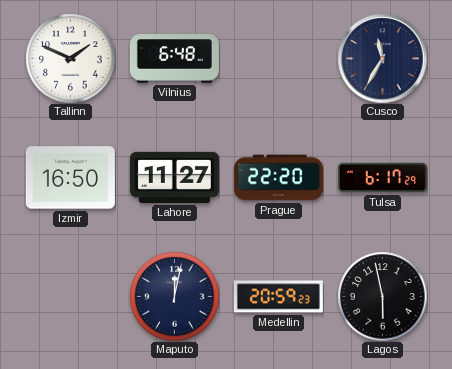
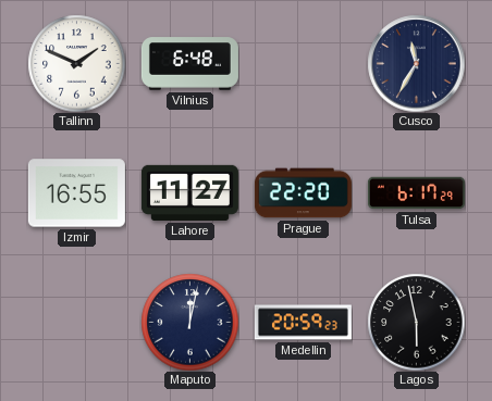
Izmir: 16:50 -> 16:55
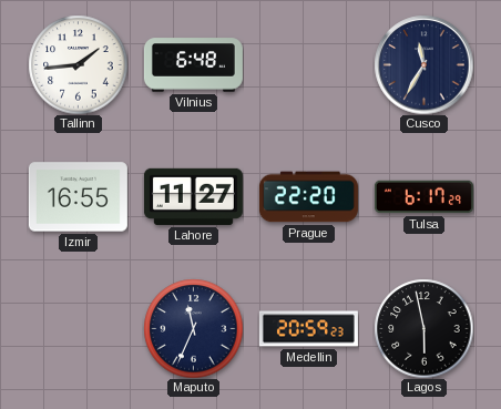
Tallinn: 1:49 -> 1:44
Maputo: 12:02 -> 11:34
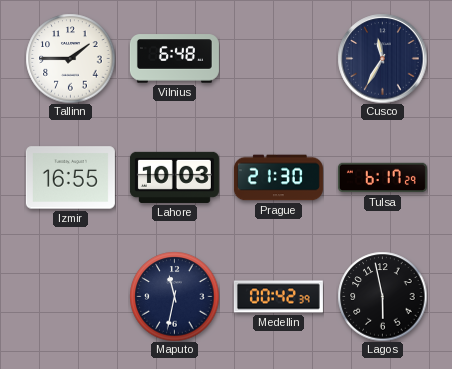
Tallinn: 1:44 -> 1:45
Lahore: 11:27 -> 10:03
Prague: 22:20 -> 21:30
Maputo: 11:34 -> 11:32
Medellin: 20:59 -> 00:42
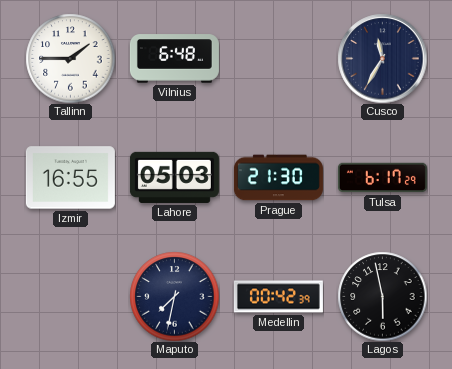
Lahore: 10:03 -> 05:03
Maputo: 11:32 -> 7:32
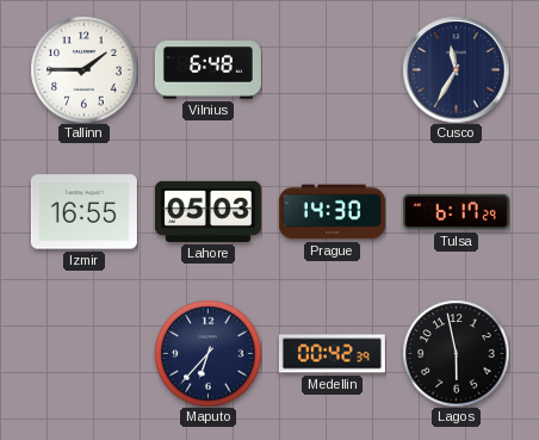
Prague: 21:30 -> 14:30
Maputo: 7:32 -> 6:37
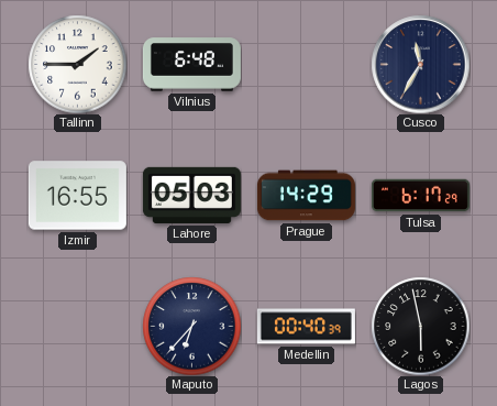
Prague: 14:30 -> 14:29
Medellin: 00:42 -> 00:40
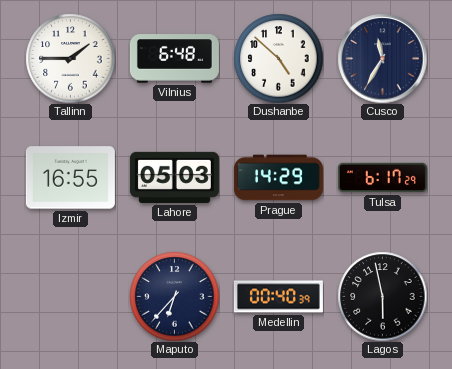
Dushanbe: none -> 4:52
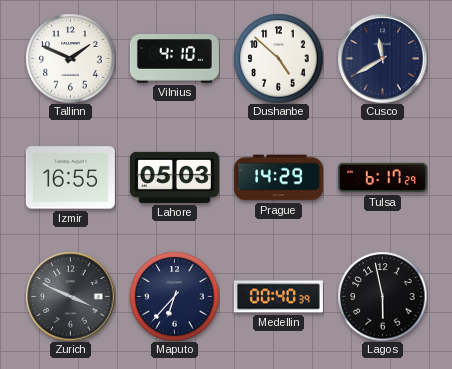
Tallinn: 1:45 -> 1:49
Vilnius: 6:48 -> 4:10
Cusco: 11:35 -> 11:40
Zurich: none -> 3:49
